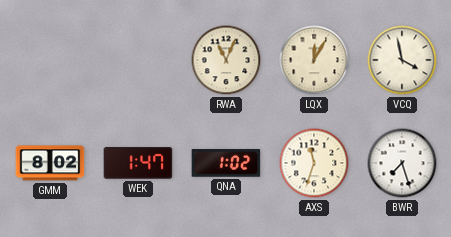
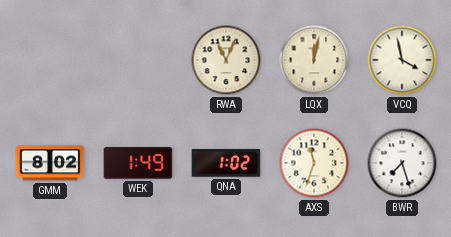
LQX: 12:05 -> 12:02
WEK: 1:47 -> 1:49
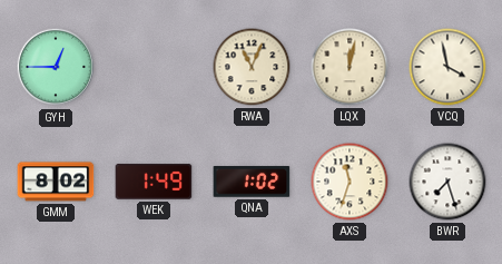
GYH: none -> 12:45
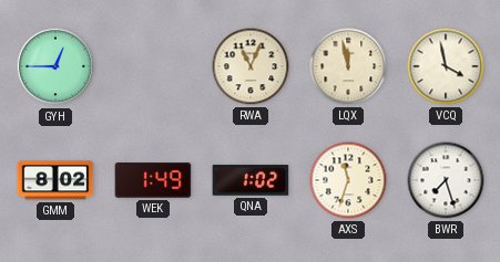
LQX: 12:02 -> 11:58
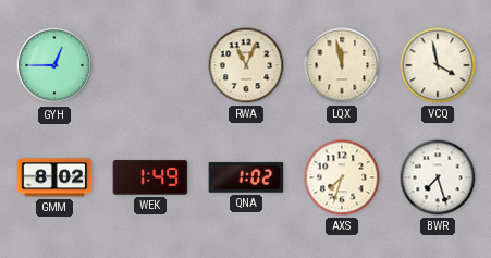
AXS: 11:33 -> 7:33
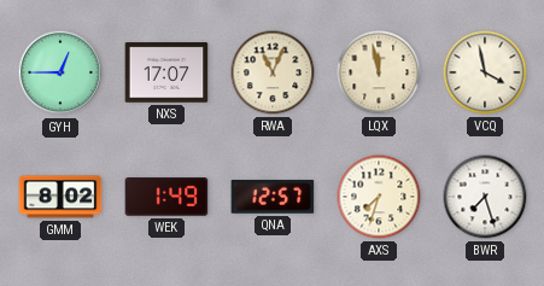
NXS: none -> 17:07
QNA: 1:02 -> 12:57
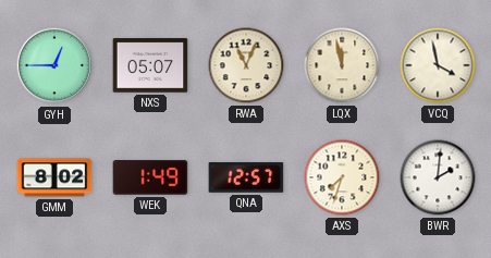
NXS: 17:07 -> 05:07
BWR: 7:27 -> 2:01
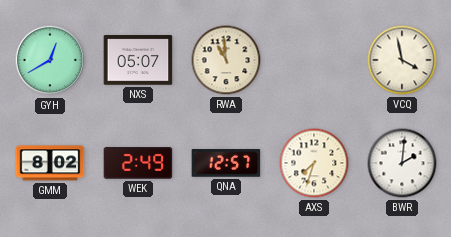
GYH: 12:45 -> 12:40
RWA: 11:04 -> 10:59
LQX: 11:58 -> none
WEK: 1:49 -> 2:49
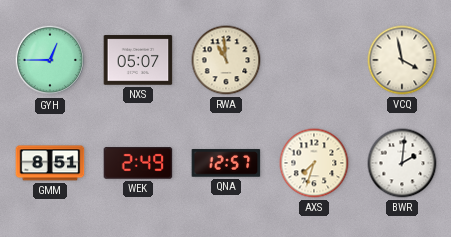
GYH: 12:40 -> 12:45
GMM: 8:02 -> 8:51
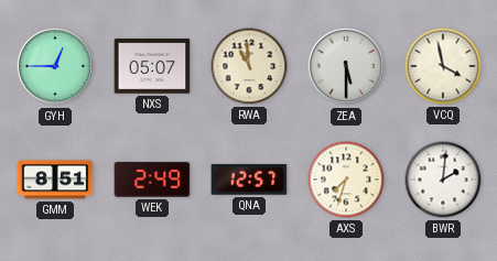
ZEA: none -> 5:30
